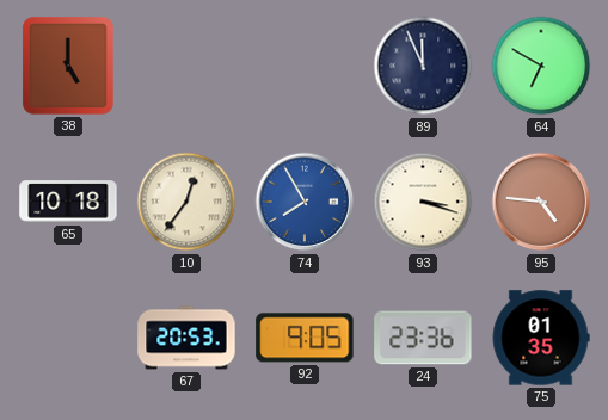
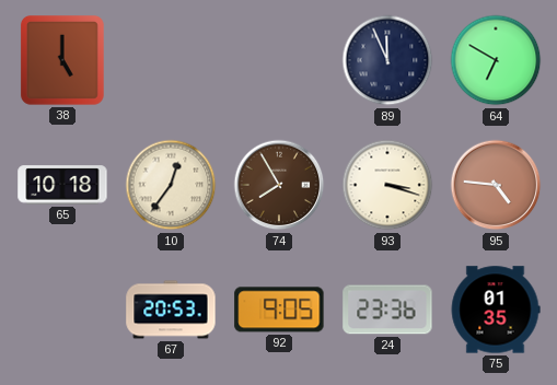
74 dial: blue -> brown
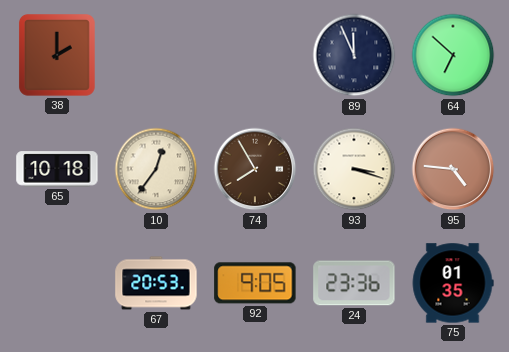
38: 5:00 -> 2:00
64: 6:50 -> 6:52
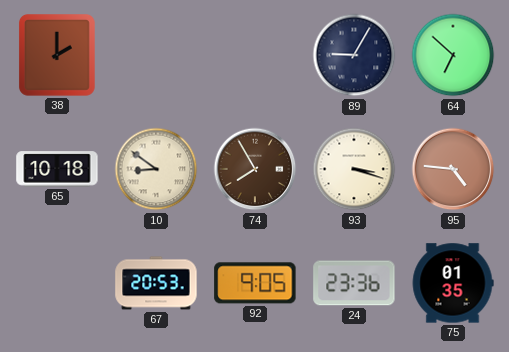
89: 11:56 -> 9:05
10: 12:36 -> 8:51
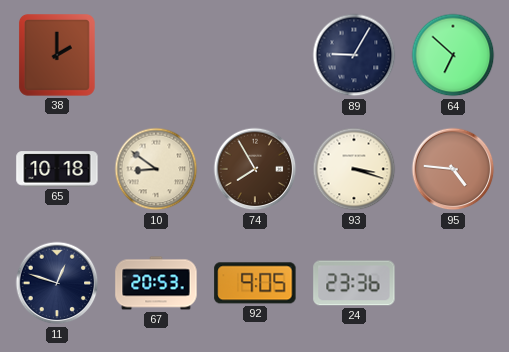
11: none -> 12:48
75: 01:35 -> none
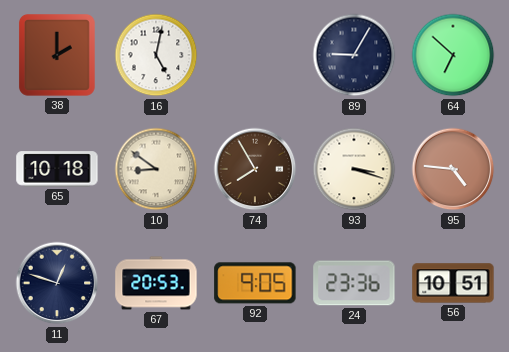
16: none -> 5:02
56: none -> 10:51
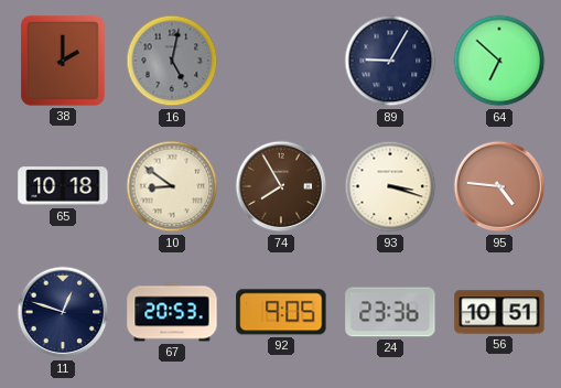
16 dial: white -> grey
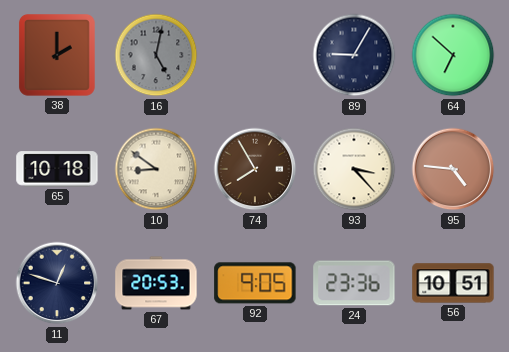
93: 3:18 -> 3:23
